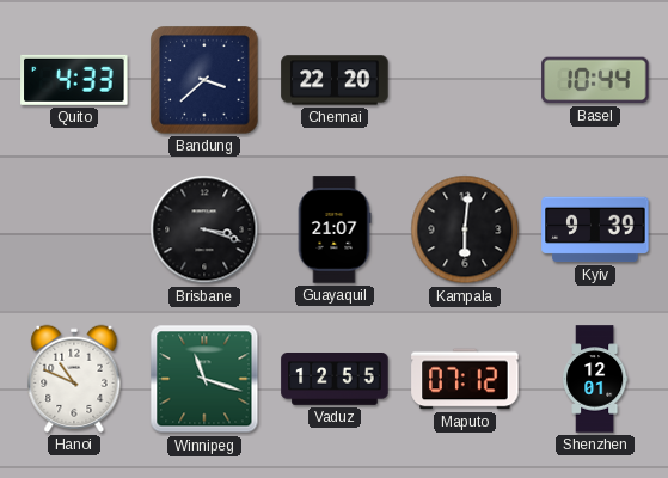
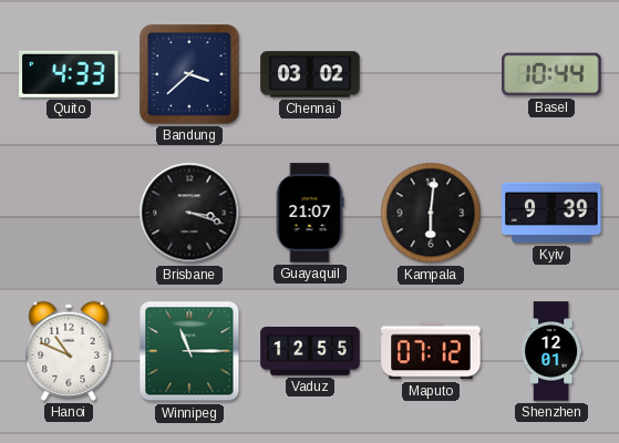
Chennai: 22:20 -> 03:02
Winnipeg: 11:18 -> 11:15
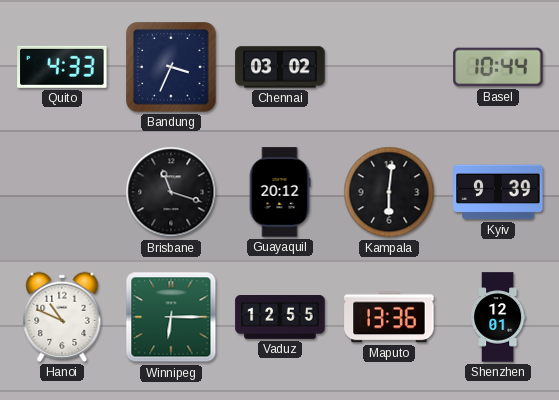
Bandung: 3:38 -> 3:34
Brisbane: 3:18 -> 11:18
Guayaquil: 21:07 -> 20:12
Winnipeg: 11:15 -> 6:15
Maputo: 07:12 -> 13:36
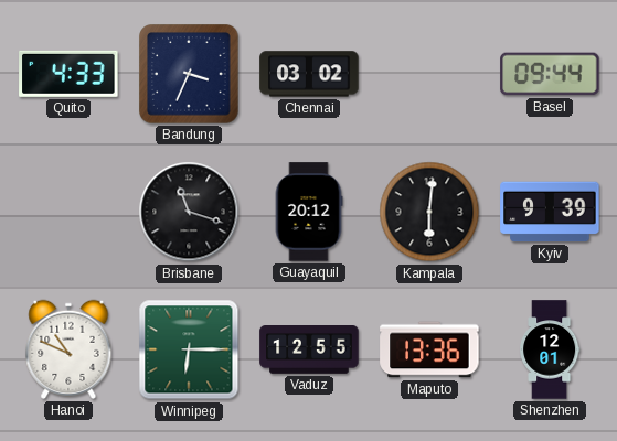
Basel: 10:44 -> 09:44
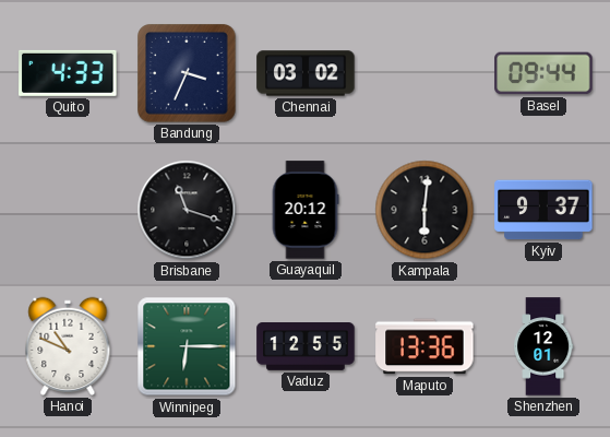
Kyiv: 9:39 -> 9:37
